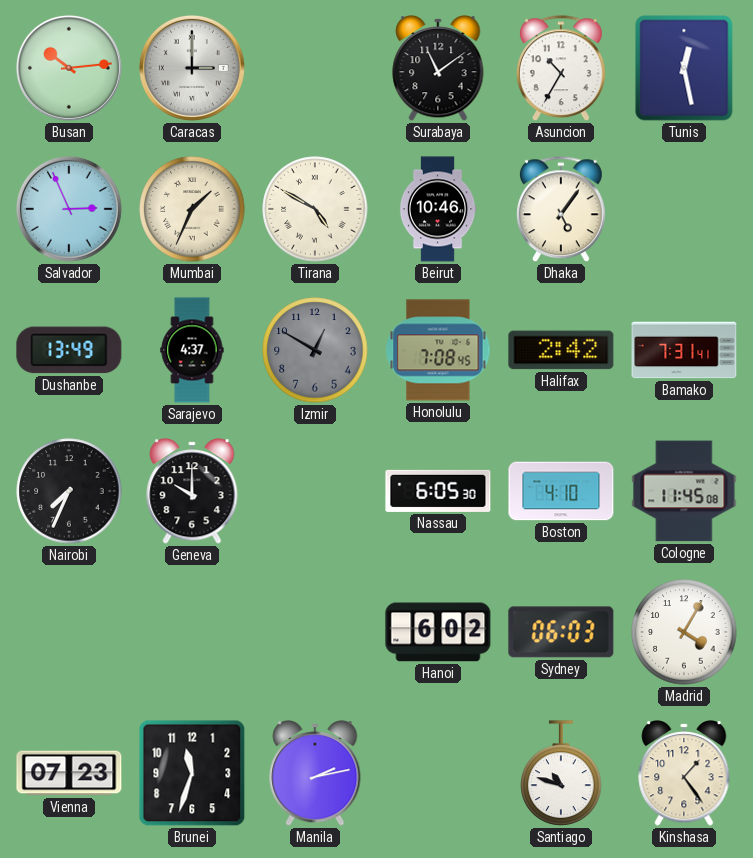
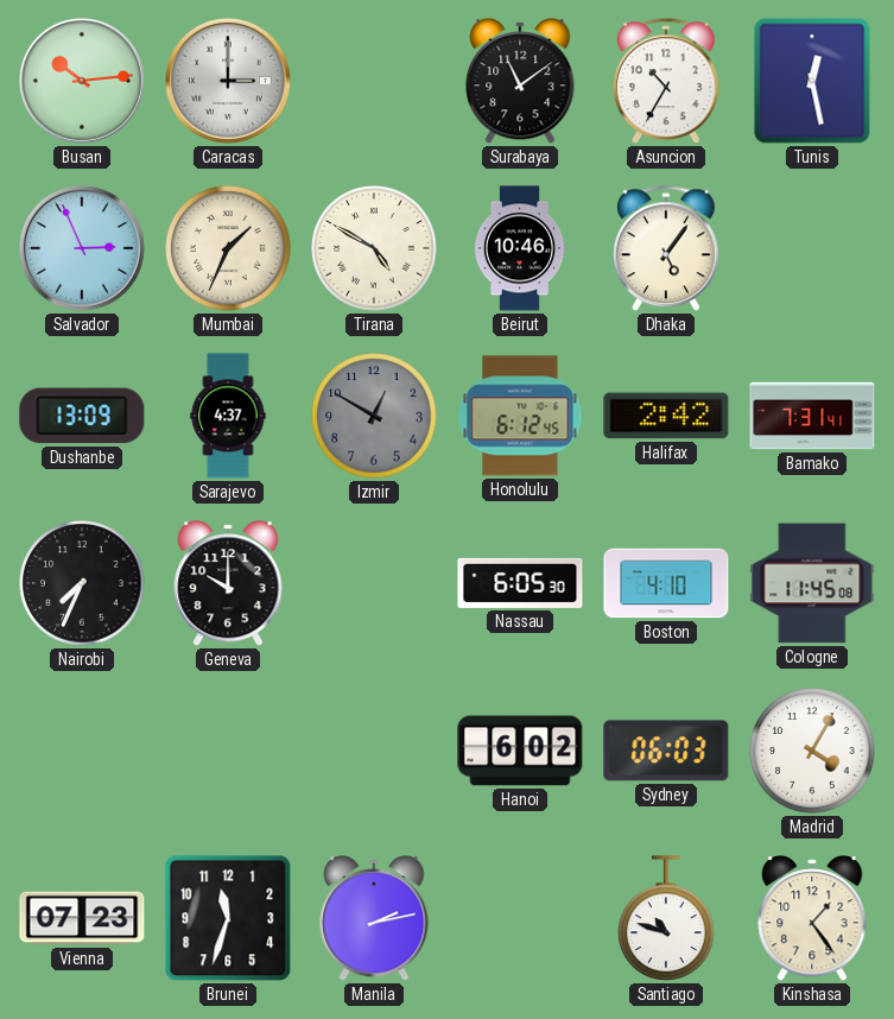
Dushanbe: 13:49 -> 13:09
Honolulu: 7:08 -> 6:12
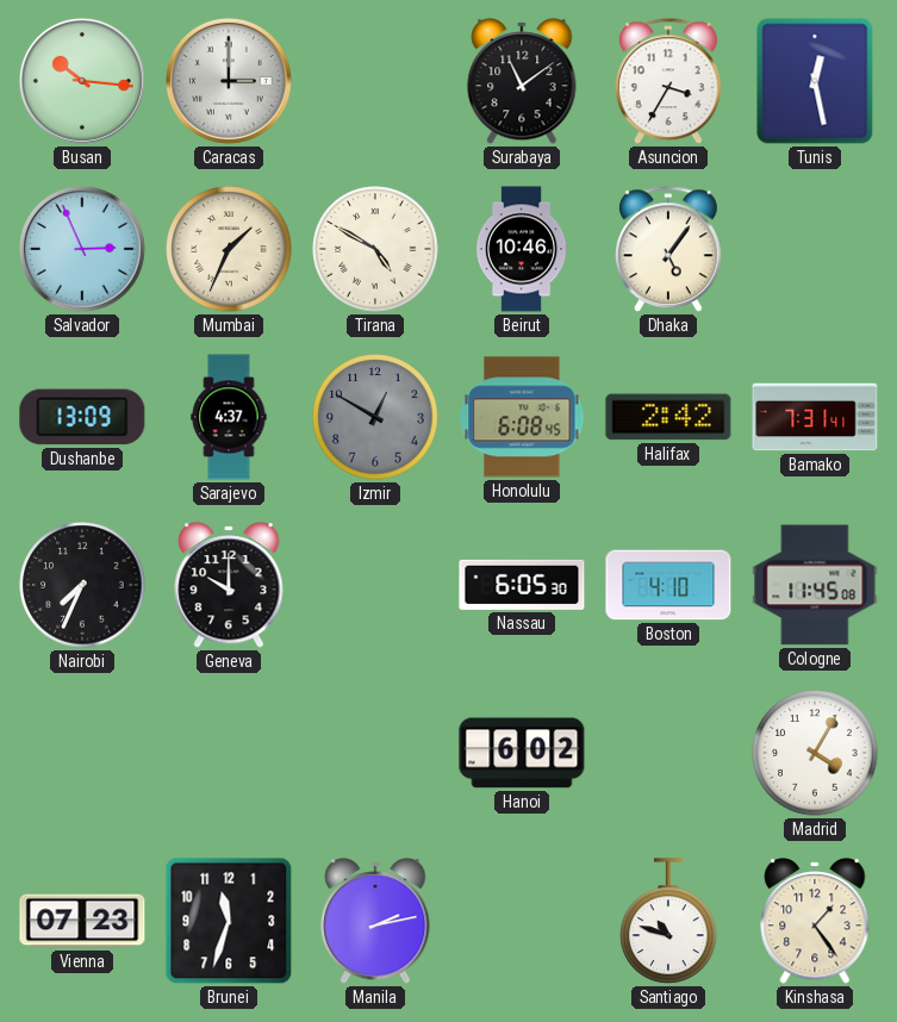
Busan: 10:14 -> 10:16
Asuncion: 10:35 -> 3:35
Honolulu: 6:12 -> 6:08
Sydney: 06:03 -> none
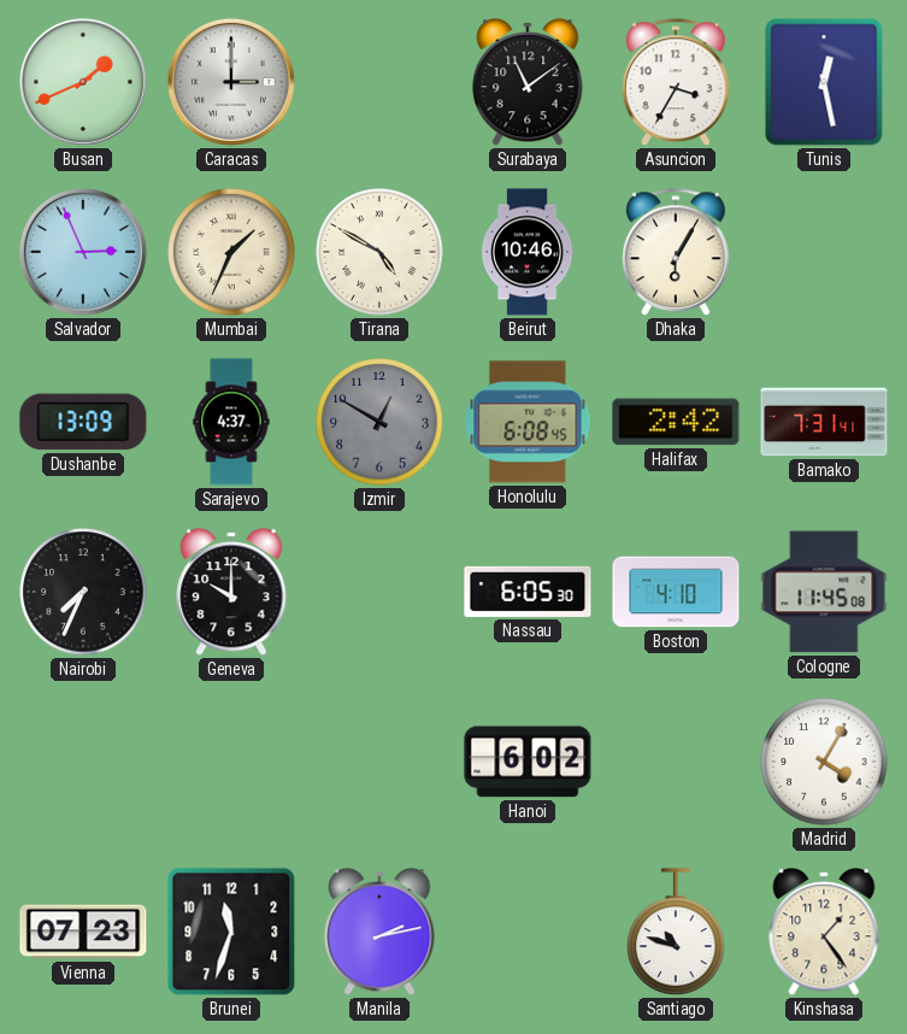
Busan: 10:16 -> 1:41
Dhaka: 5:06 -> 6:05
